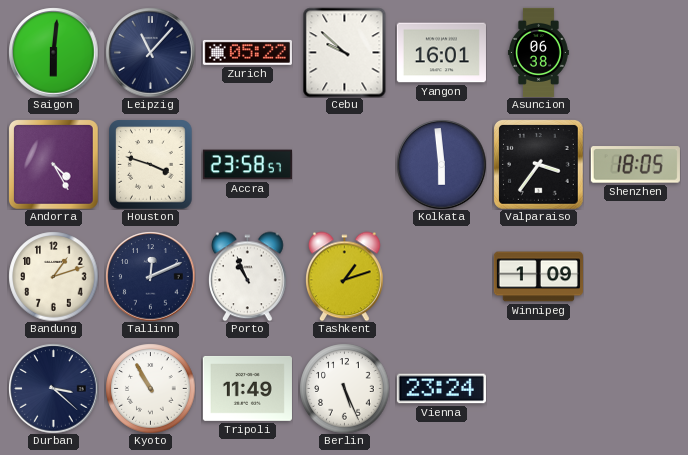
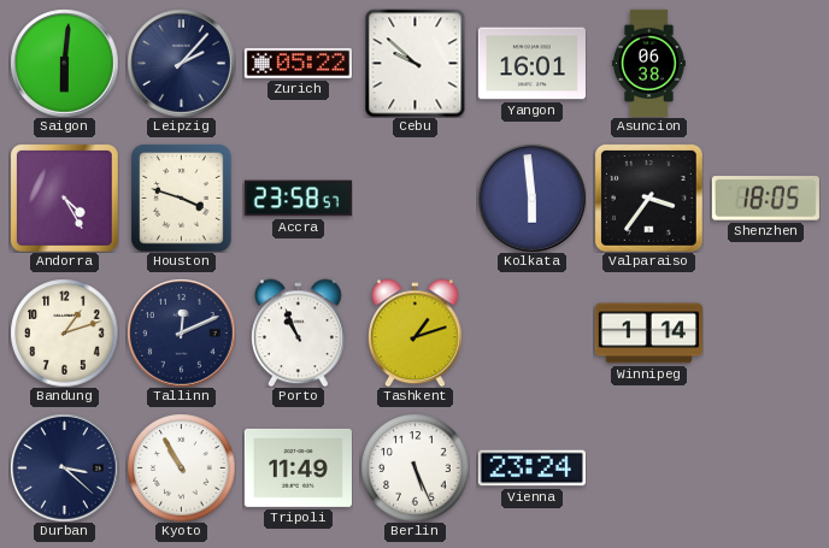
Leipzig: 11:07 -> 2:07
Winnipeg: 1:09 -> 1:14
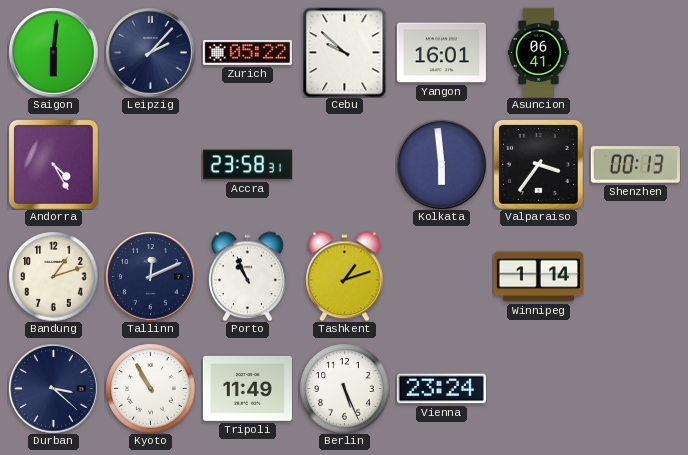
Asuncion: 06:38 -> 06:41
Houston: 3:48 -> none
Accra: 23:58:57 -> 23:58:31
Shenzhen: 18:05 -> 00:13
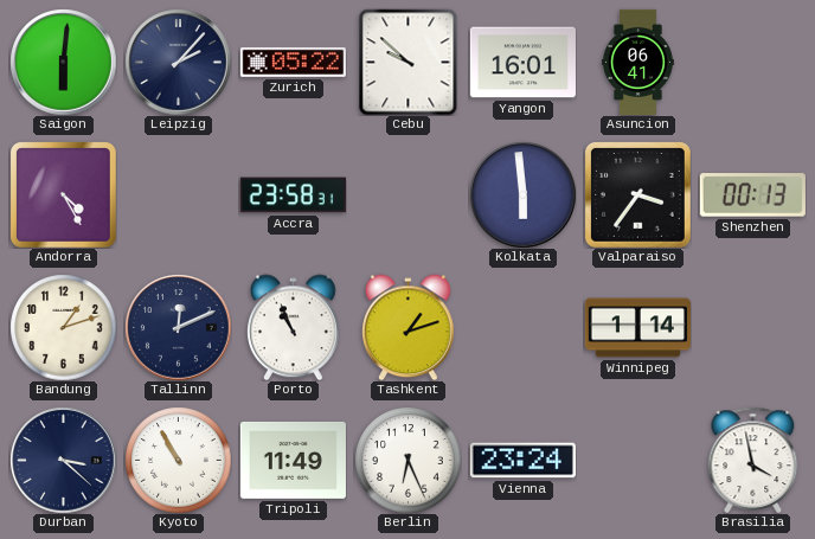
Berlin: 5:26 -> 6:26
Brasilia: none -> 3:58
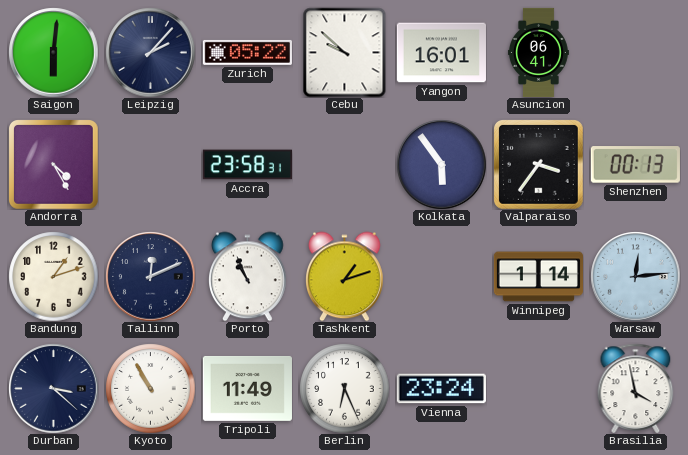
Kolkata: 5:59 -> 5:54
Warsaw: none -> 12:14
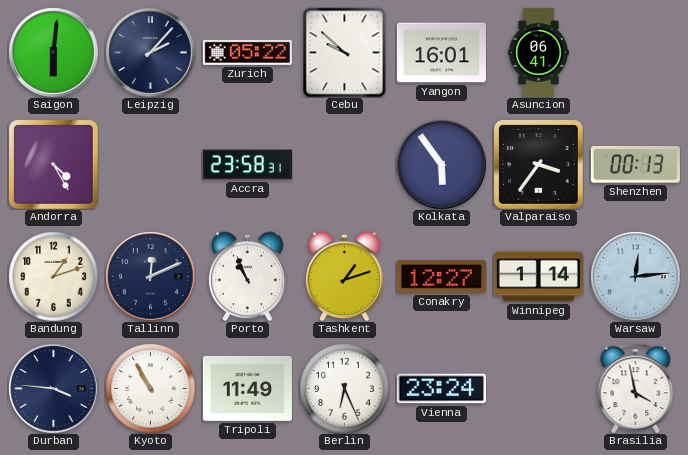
Conakry: none -> 12:27
Durban: 3:22 -> 3:46
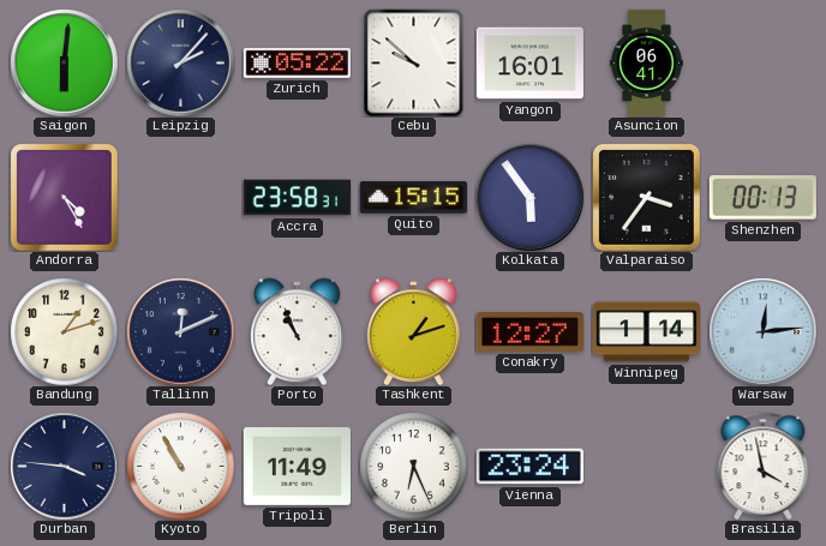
Quito: none -> 15:15
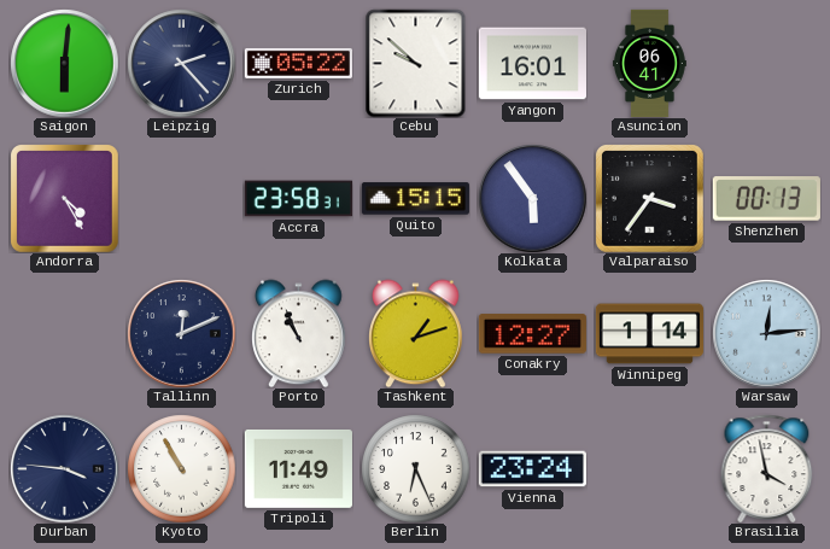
Leipzig: 2:07 -> 2:23
Bandung: 1:12 -> none
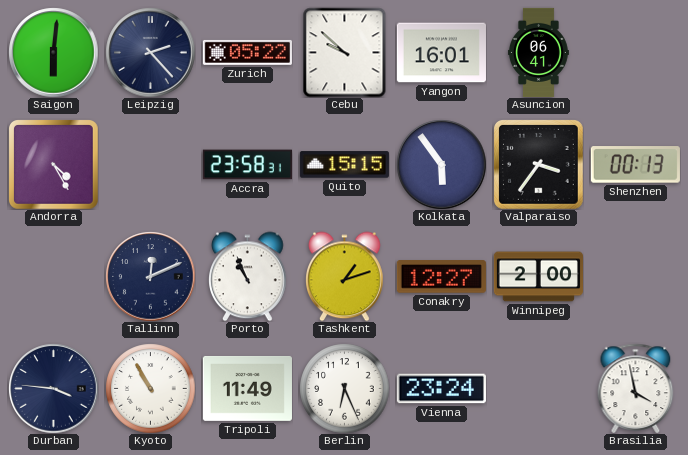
Winnipeg: 1:14 -> 2:00
Warsaw: 12:14 -> none
